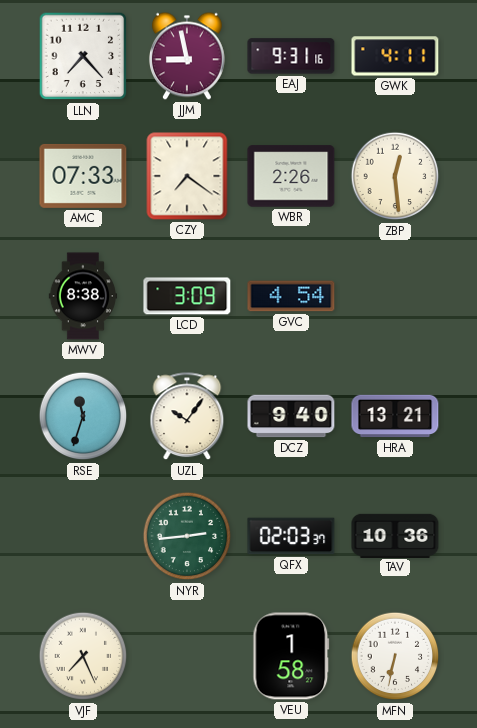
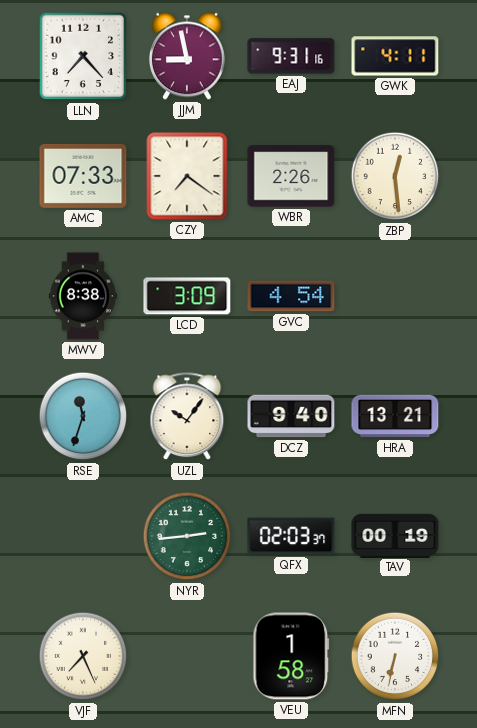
TAV: 10:36 -> 00:19
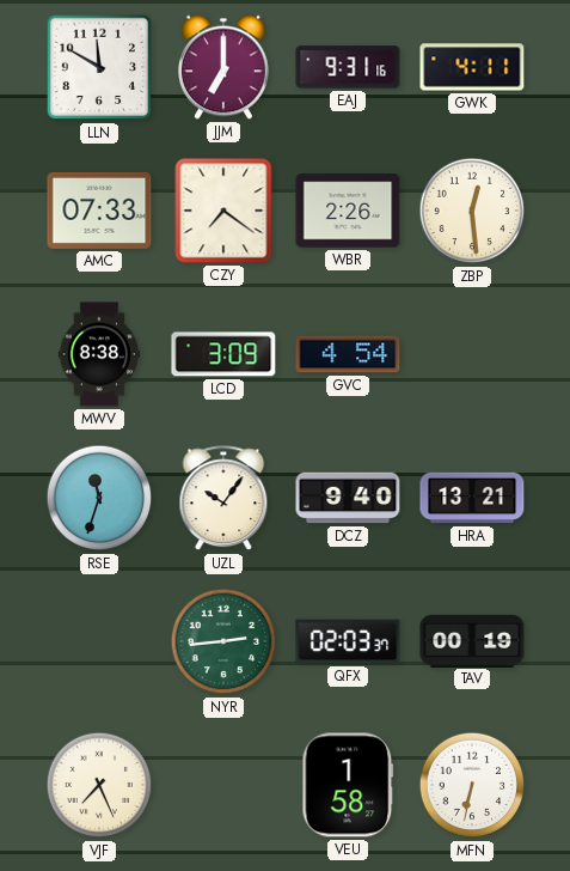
LLN: 7:23 -> 11:50
JJM: 8:58 -> 7:00
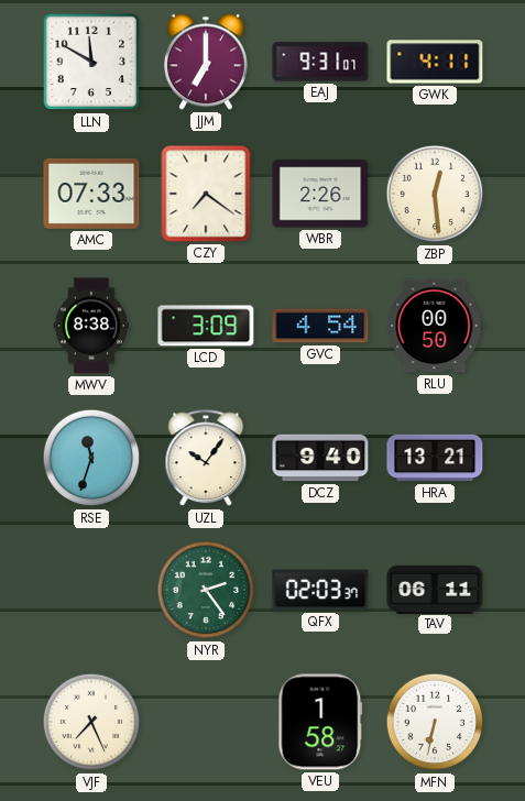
EAJ: 9:31:16 -> 9:31:07
RLU: none -> 00:50
NYR: 2:44 -> 2:24
TAV: 00:19 -> 06:11
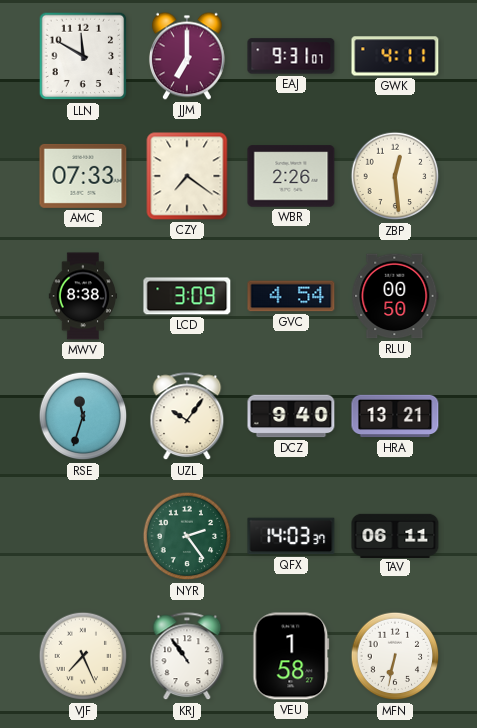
QFX: 02:03 -> 14:03
KRJ: none -> 10:54
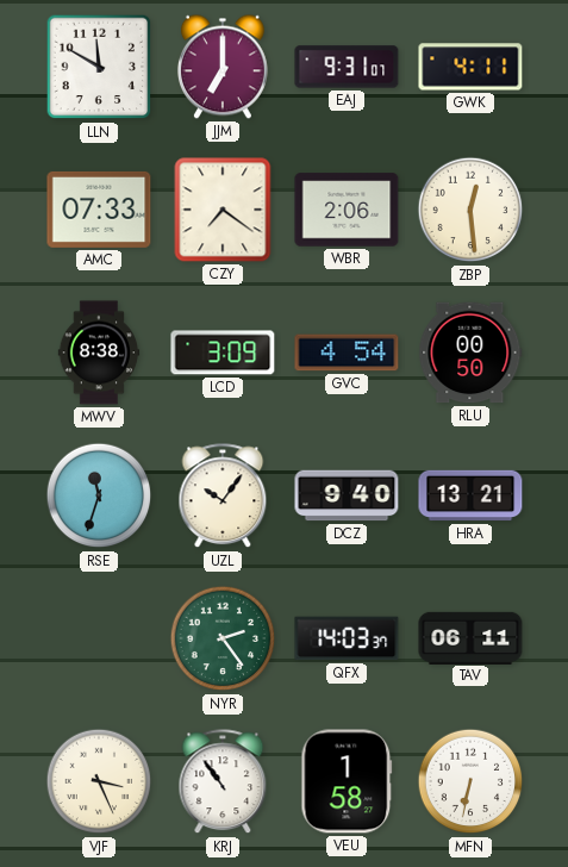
WBR: 2:26 -> 2:06
VJF: 7:26 -> 3:26
